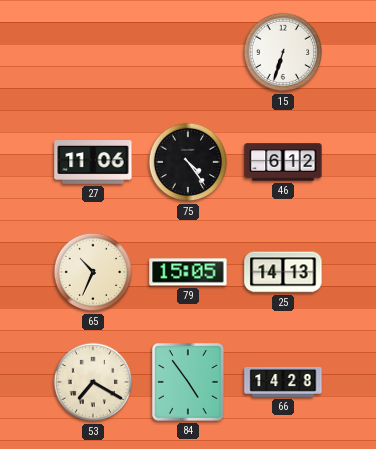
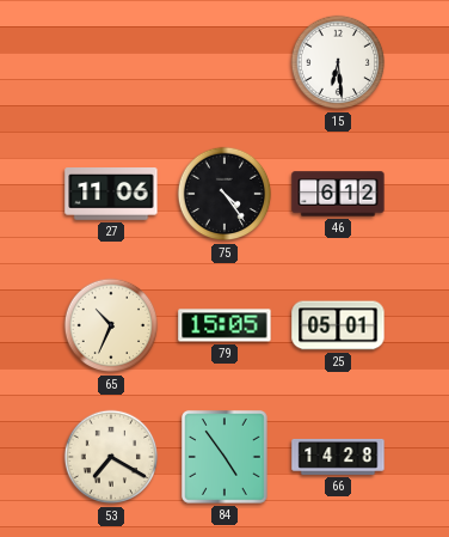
15: 6:33 -> 6:29
25: 14:13 -> 05:01
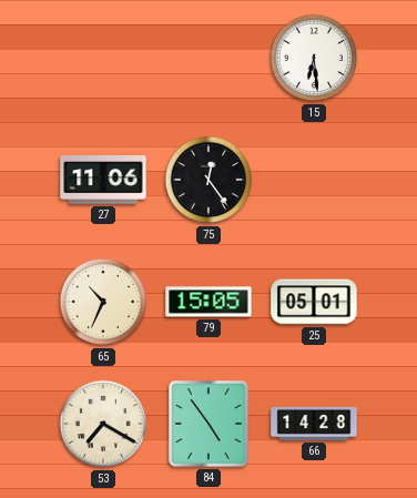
75: 4:24 -> 12:24
46: 6:12 -> none
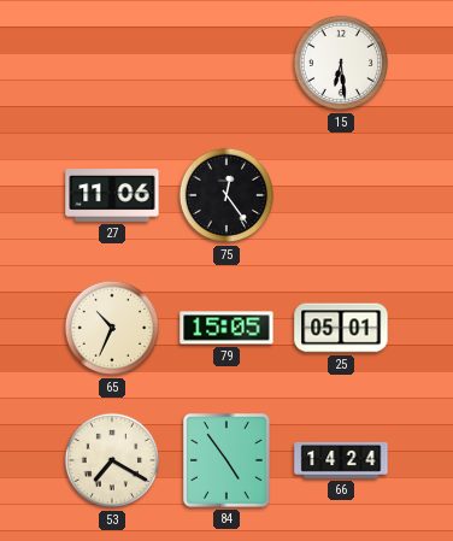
66: 14:28 -> 14:24
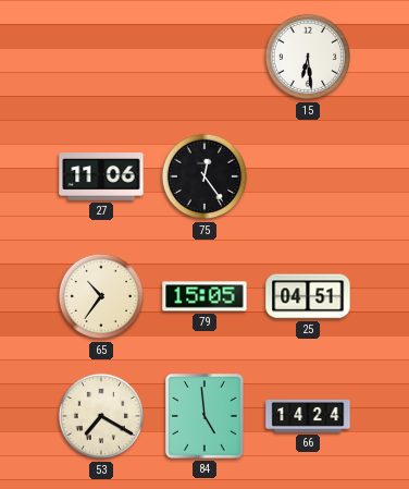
65: 10:34 -> 10:36
25: 05:01 -> 04:51
84: 4:54 -> 4:59
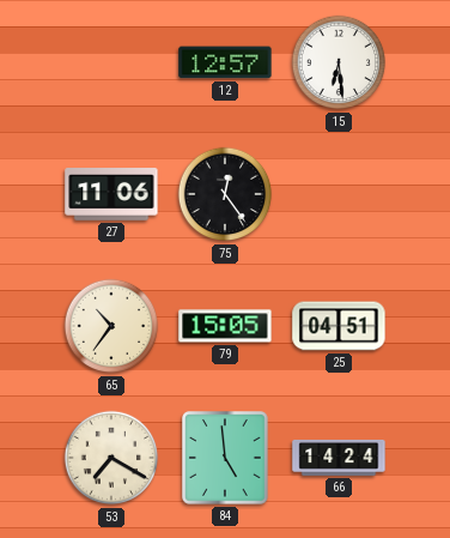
12: none -> 12:57
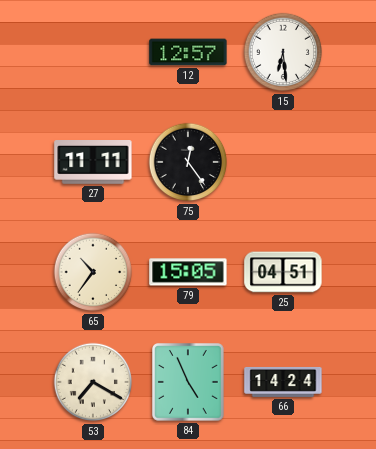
27: 11:06 -> 11:11
84: 4:59 -> 4:56
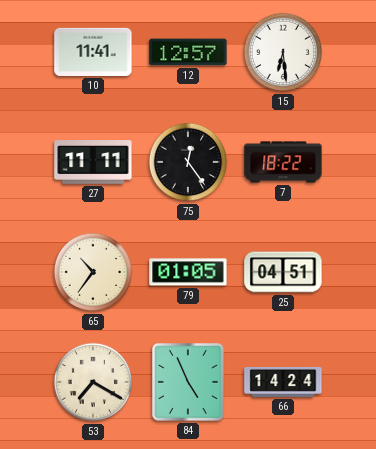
10: none -> 11:41
7: none -> 18:22
79: 15:05 -> 01:05
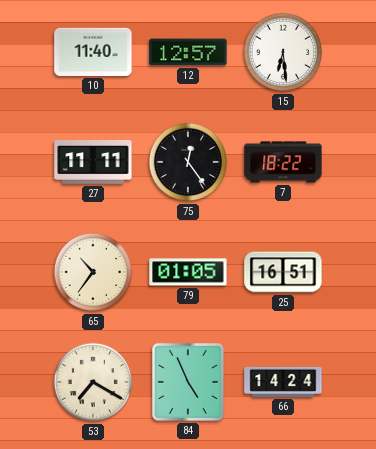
10: 11:41 -> 11:40
25: 04:51 -> 16:51
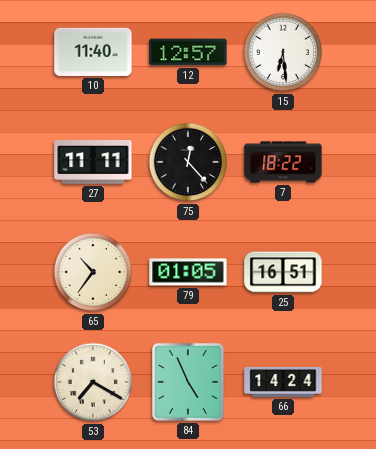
75: 12:24 -> 12:23
